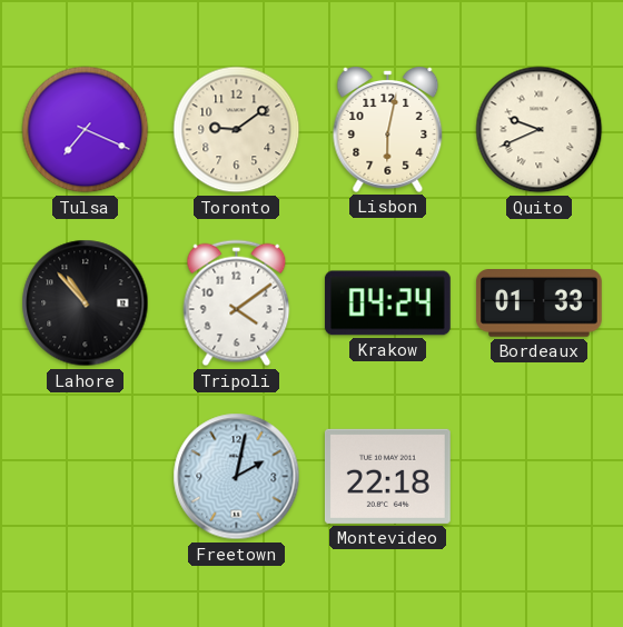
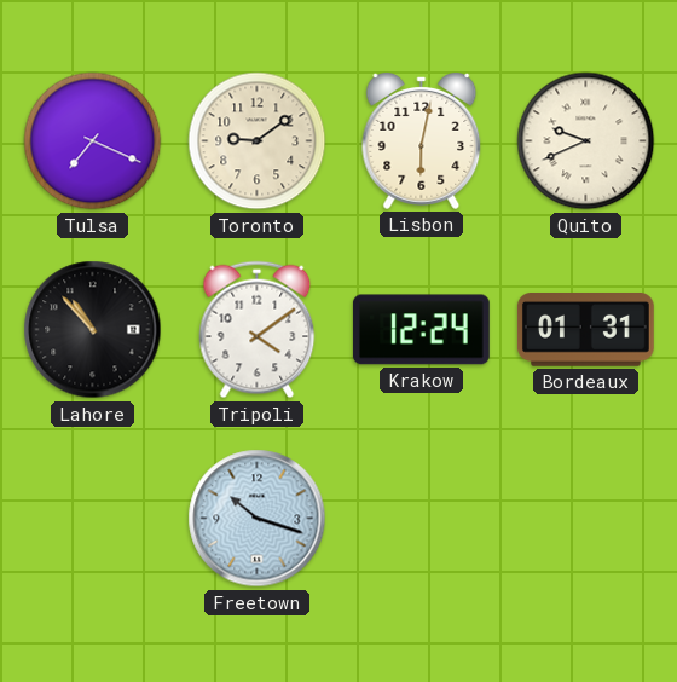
Krakow: 04:24 -> 12:24
Bordeaux: 01:33 -> 01:31
Freetown: 2:02 -> 10:18
Montevideo: 22:18 -> none
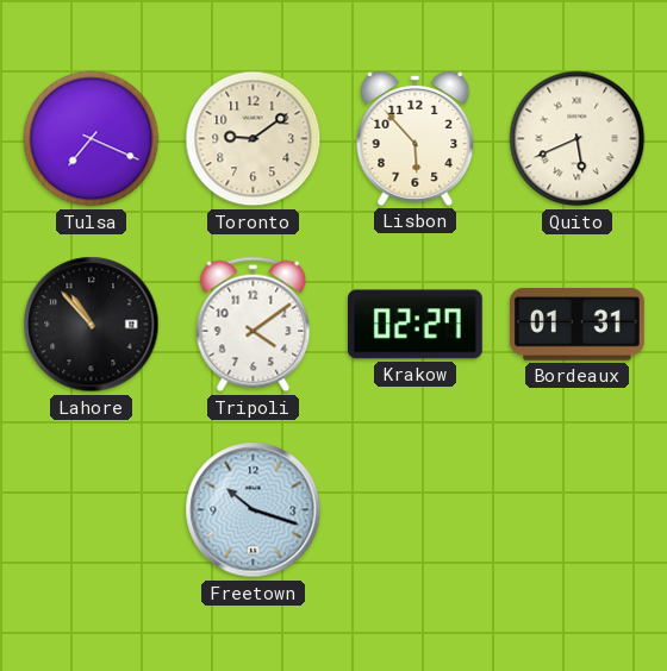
Lisbon: 6:02 -> 5:53
Quito: 9:41 -> 5:41
Krakow: 12:24 -> 02:27
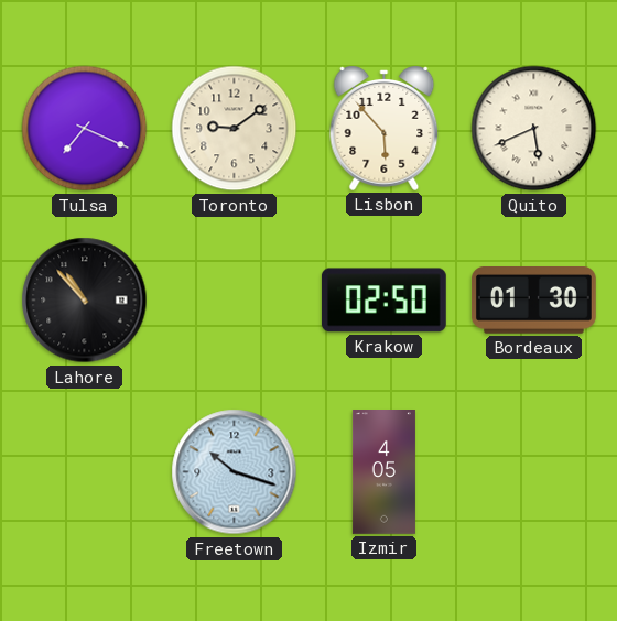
Tripoli: 4:09 -> none
Krakow: 02:27 -> 02:50
Bordeaux: 01:31 -> 01:30
Izmir: none -> 4:05
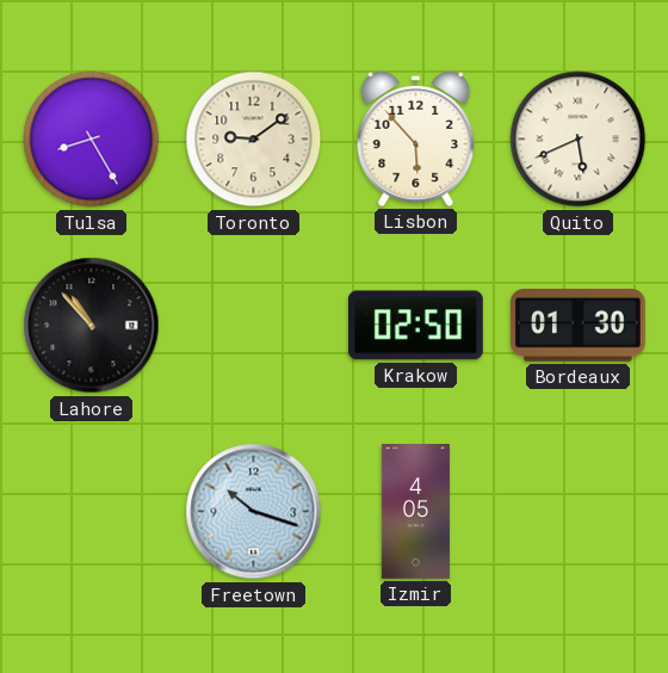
Tulsa: 7:19 -> 8:25
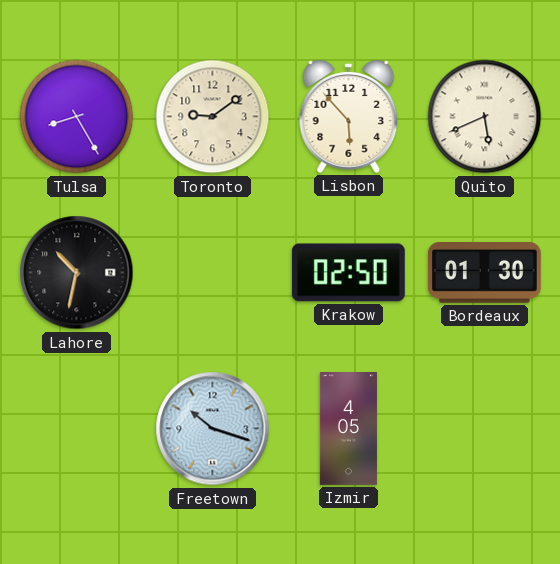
Lahore: 10:53 -> 10:32
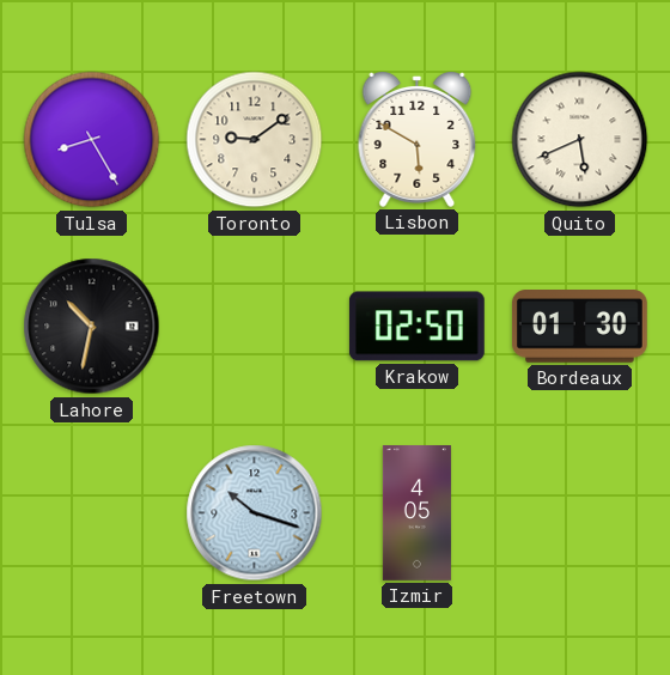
Lisbon: 5:53 -> 5:50
